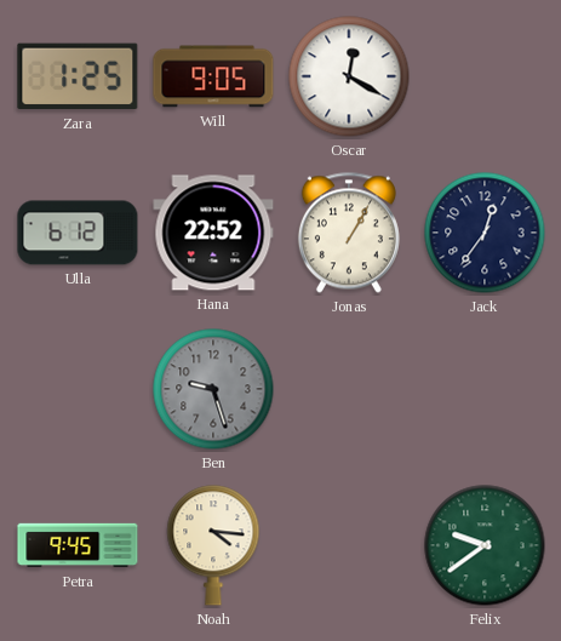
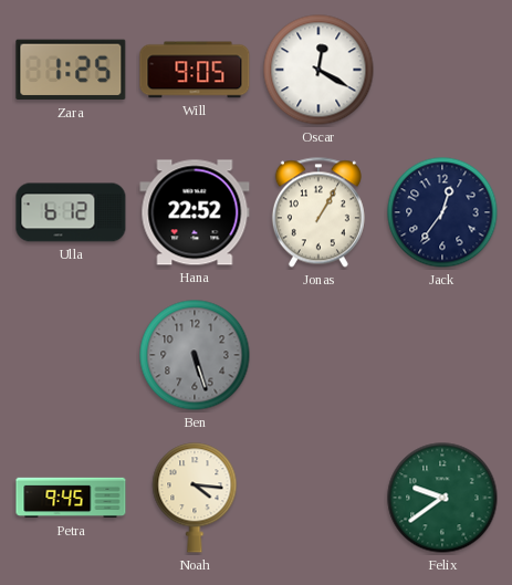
Ben: 9:27 -> 5:27
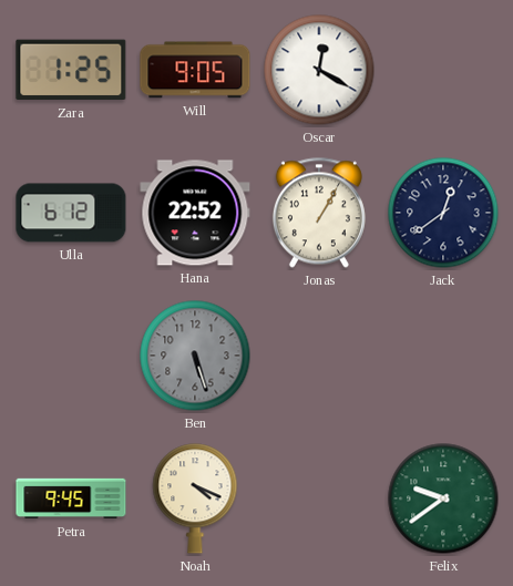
Jack: 12:36 -> 12:39
Noah: 4:16 -> 4:19
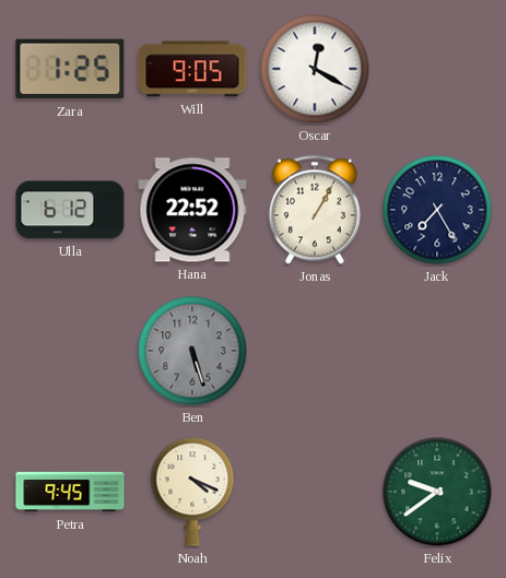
Jack: 12:39 -> 7:25
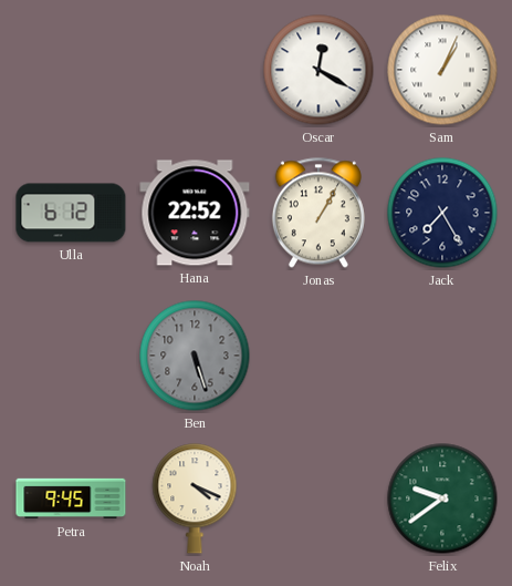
Zara: 1:25 -> none
Will: 9:05 -> none
Sam: none -> 1:04
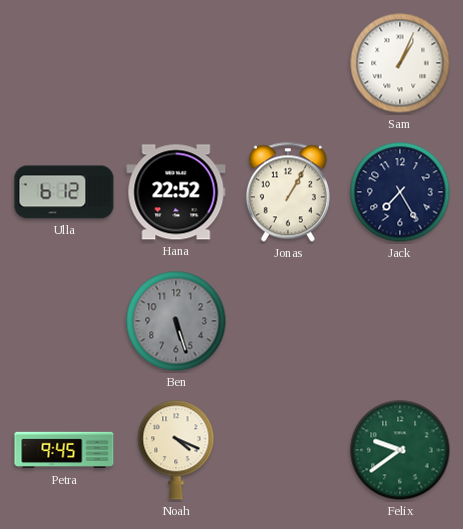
Oscar: 12:20 -> none
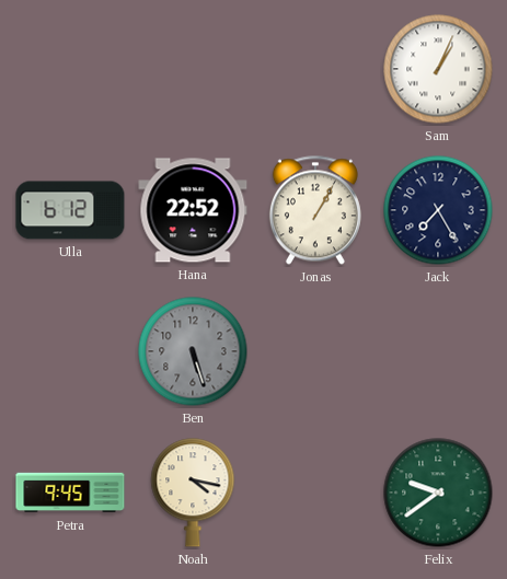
Noah: 4:19 -> 4:17
